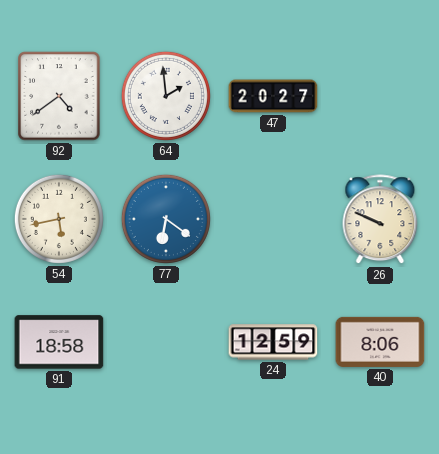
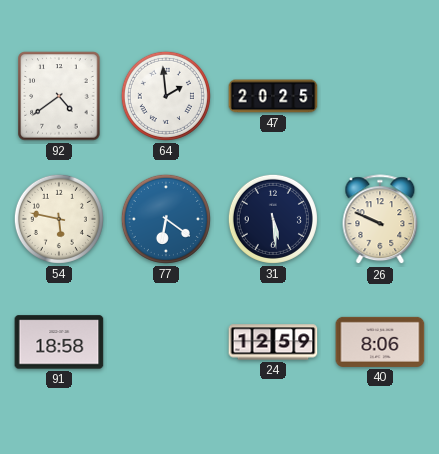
47: 20:27 -> 20:25
54: 5:43 -> 5:47
31: none -> 5:29
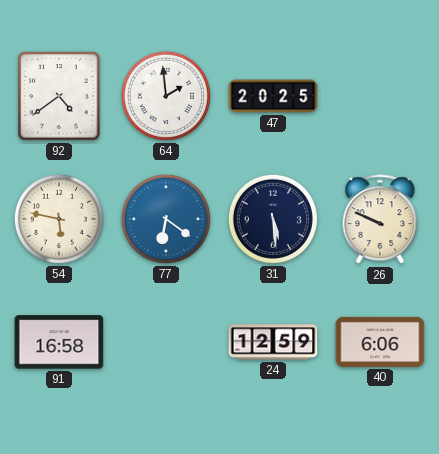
91: 18:58 -> 16:58
40: 8:06 -> 6:06
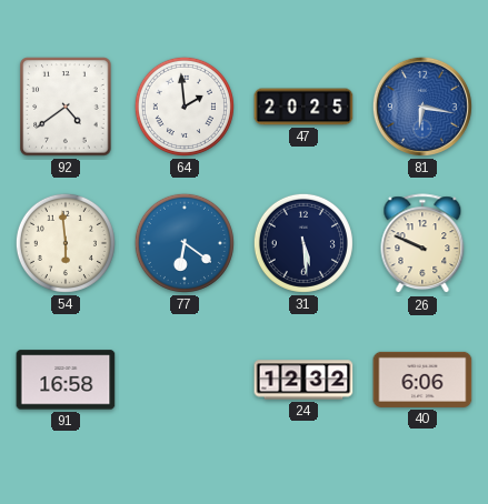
81: none -> 6:17
54: 5:47 -> 5:59
24: 12:59 -> 12:32
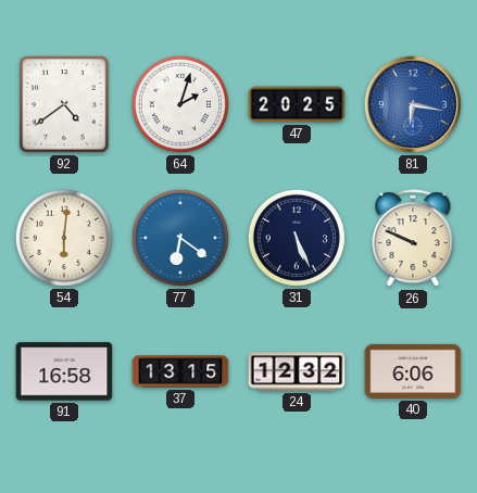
64: 1:59 -> 2:03
54: 5:59 -> 6:01
31: 5:29 -> 5:26
37: none -> 13:15
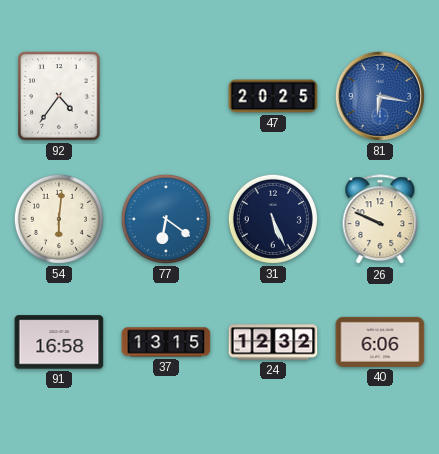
92: 4:39 -> 4:36
64: 2:03 -> none
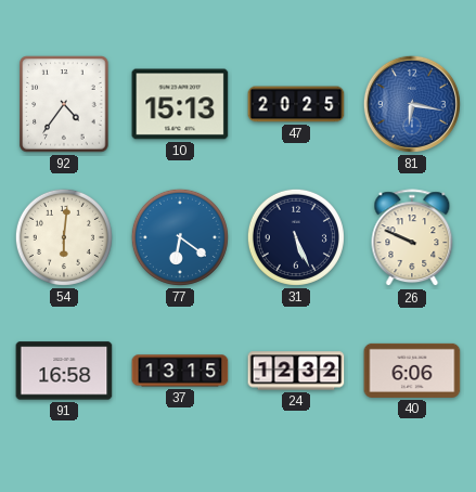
10: none -> 15:13
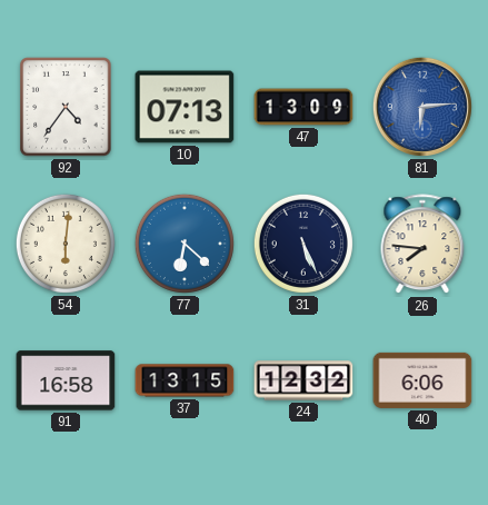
10: 15:13 -> 07:13
47: 20:25 -> 13:09
81: 6:17 -> 6:14
77: 6:21 -> 6:22
26: 9:49 -> 7:46
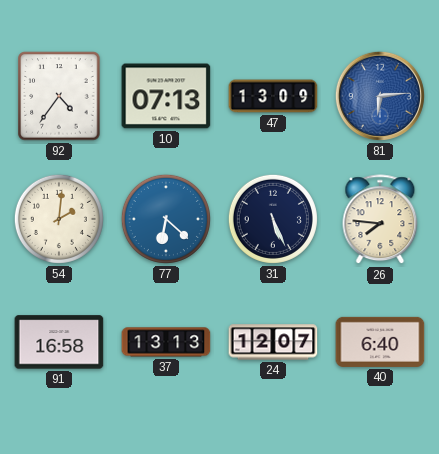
54: 6:01 -> 2:01
37: 13:15 -> 13:13
24: 12:32 -> 12:07
40: 6:06 -> 6:40
